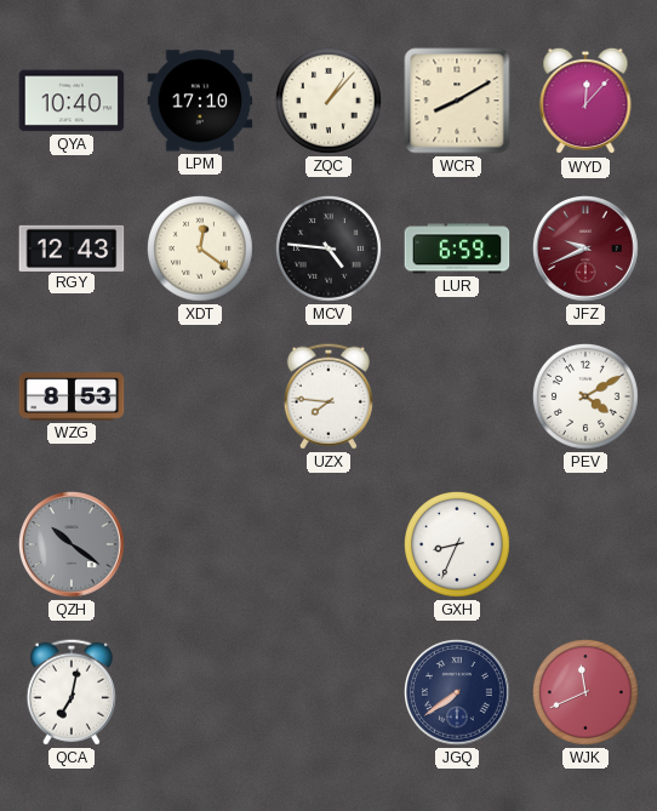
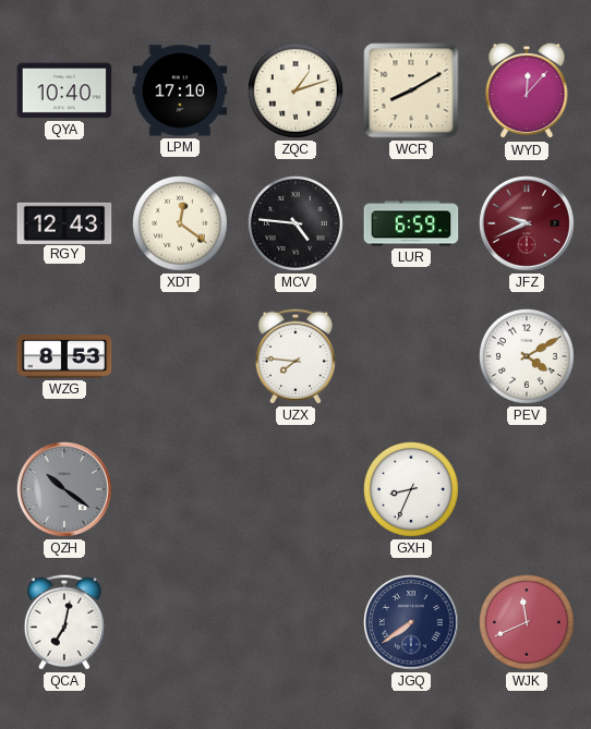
ZQC: 1:07 -> 1:12
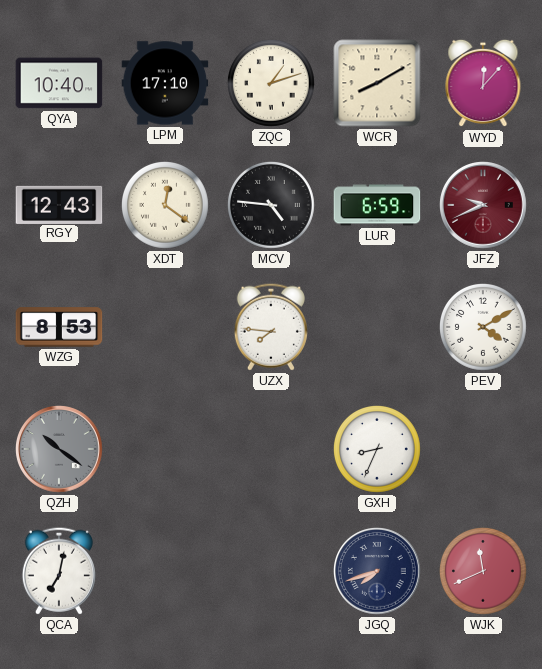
JGQ: 7:39 -> 7:42
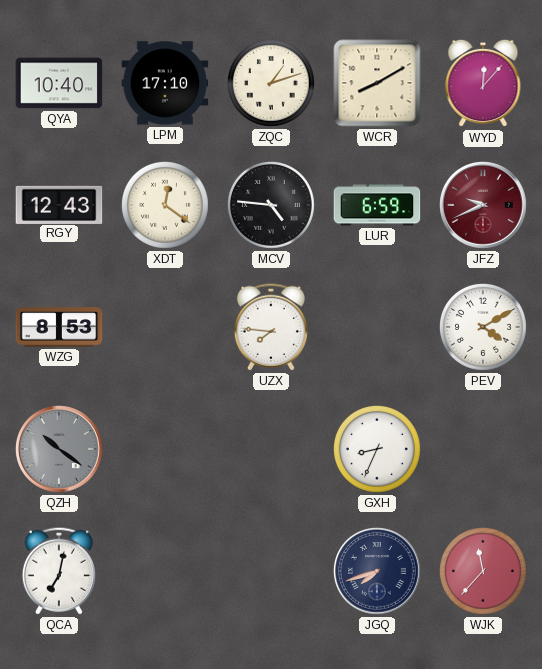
WJK: 11:41 -> 11:37
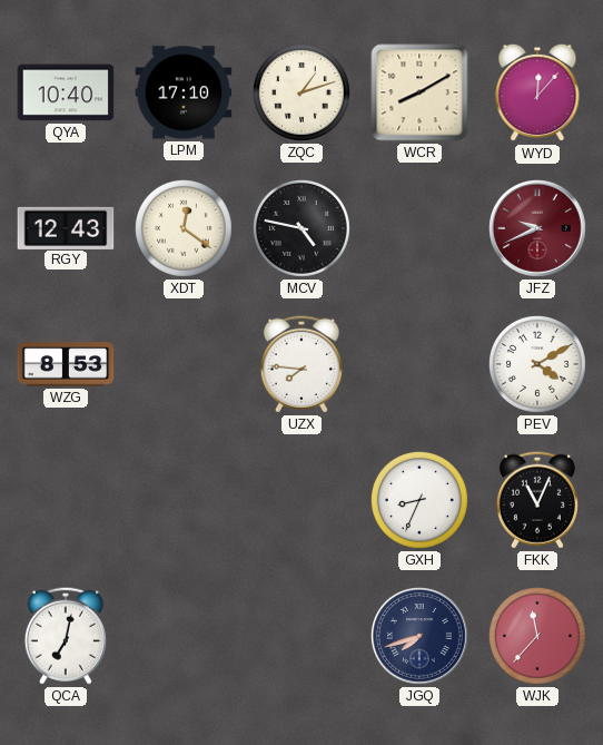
MCV: 4:46 -> 4:47
LUR: 6:59 -> none
QZH: 10:21 -> none
FKK: none -> 11:04
